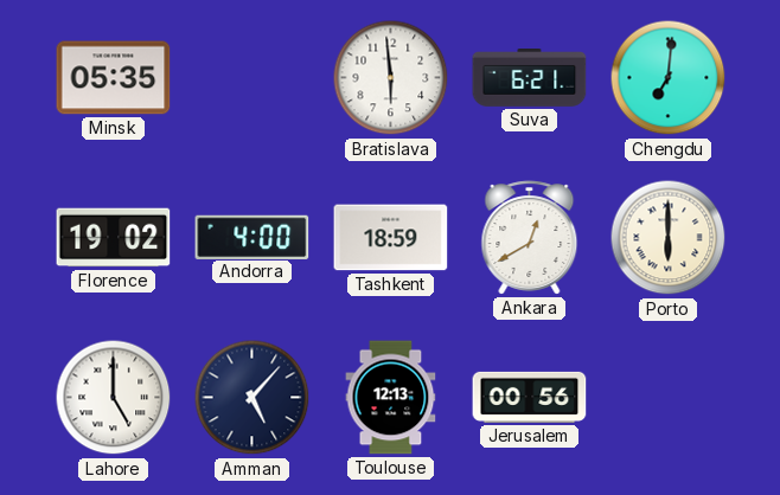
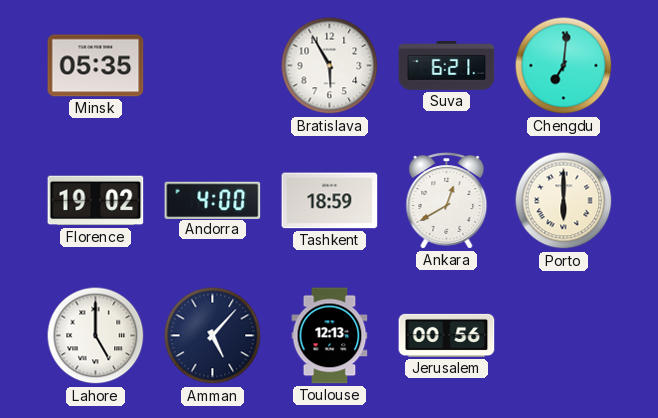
Bratislava: 5:59 -> 5:55
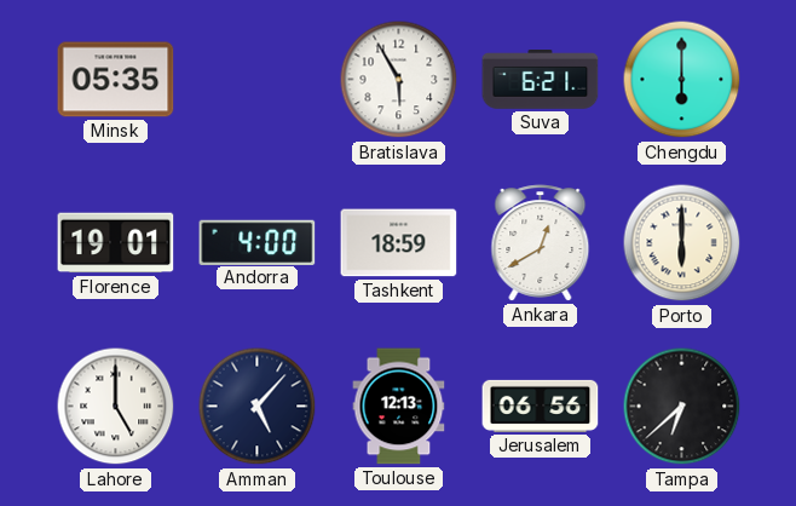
Chengdu: 7:01 -> 6:00
Florence: 19:02 -> 19:01
Jerusalem: 00:56 -> 06:56
Tampa: none -> 6:38
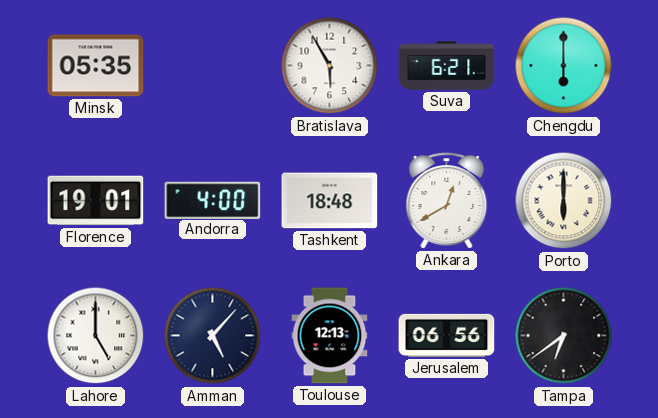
Tashkent: 18:59 -> 18:48
Tampa: 6:38 -> 6:39
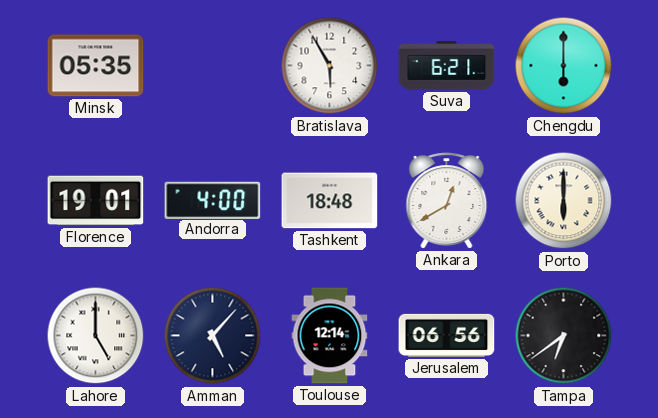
Toulouse: 12:13 -> 12:14
